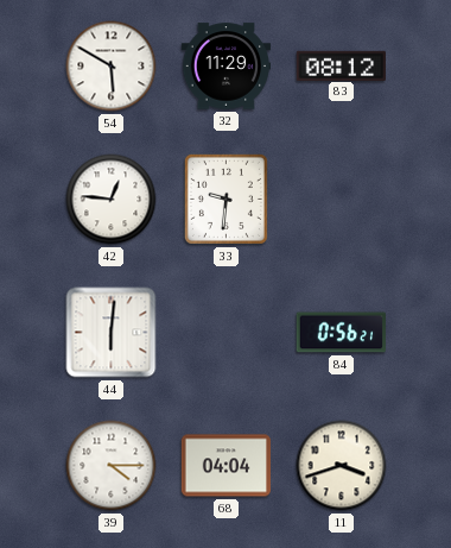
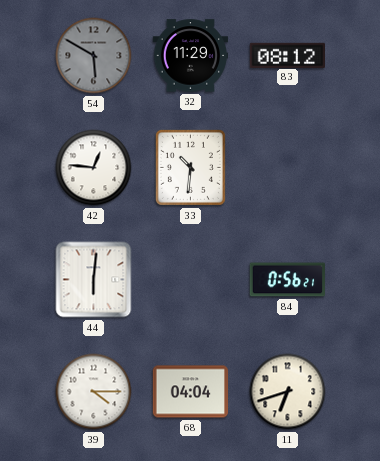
54 dial: white -> grey
33: 9:31 -> 10:31
11: 3:42 -> 6:42
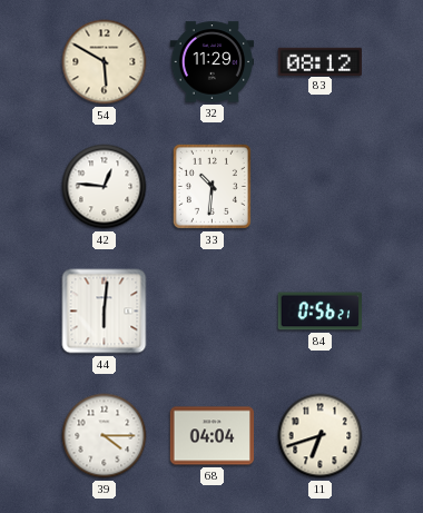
54 dial: grey -> cream
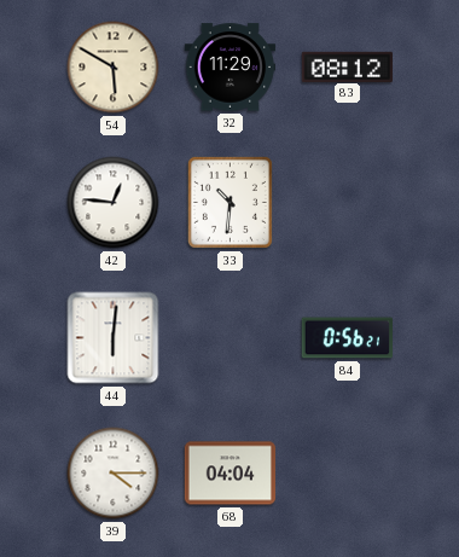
11: 6:42 -> none
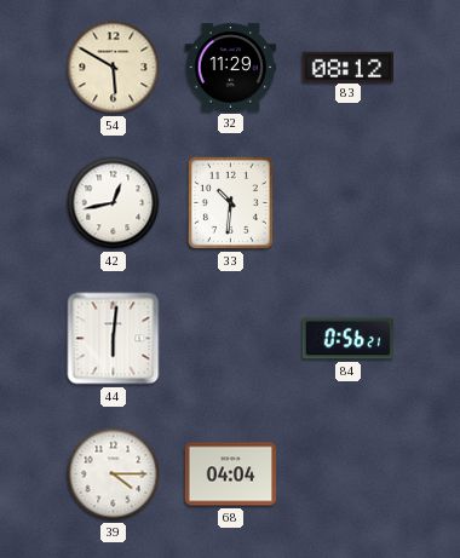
42: 12:46 -> 12:43
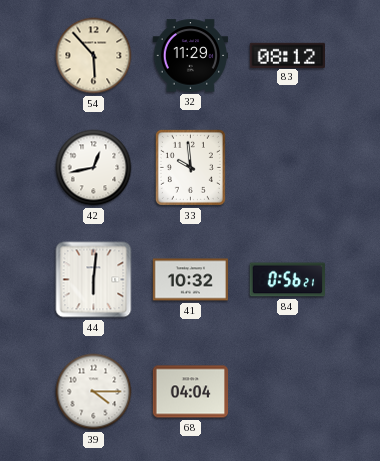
54: 5:50 -> 5:53
33: 10:31 -> 9:59
41: none -> 10:32
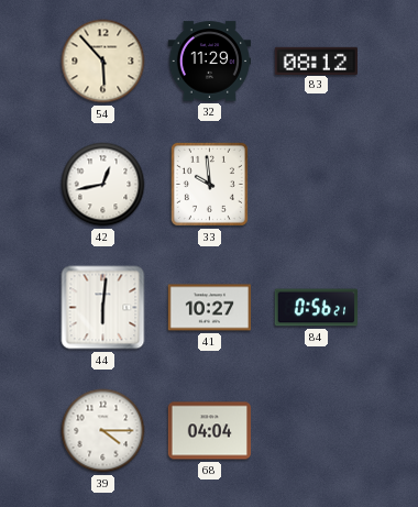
41: 10:32 -> 10:27
